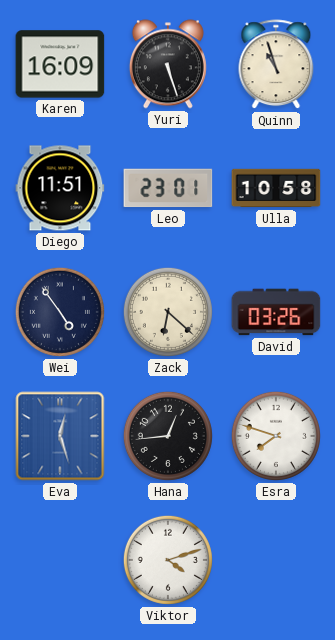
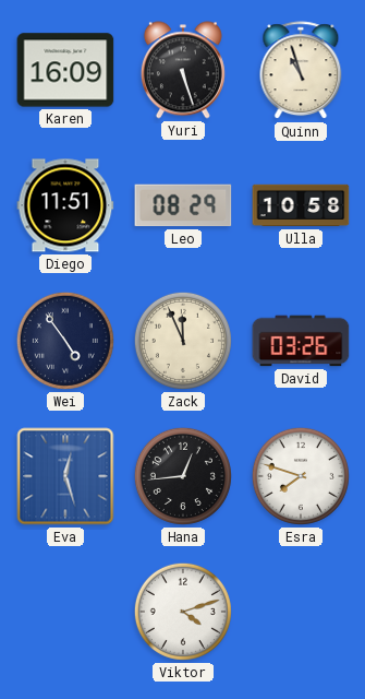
Leo: 23:01 -> 08:29
Zack: 6:22 -> 11:56
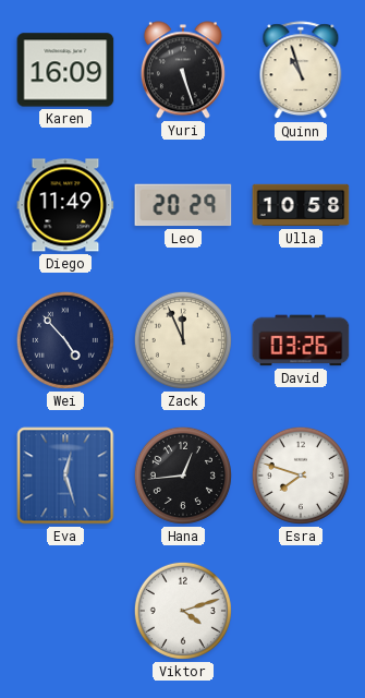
Diego: 11:51 -> 11:49
Leo: 08:29 -> 20:29
Wei: 4:54 -> 4:53
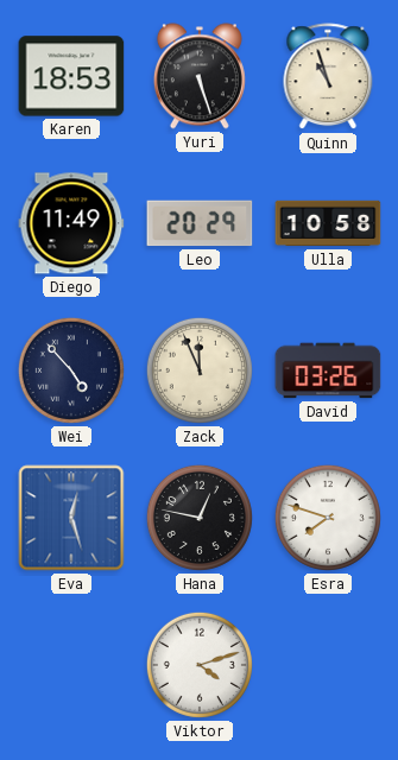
Karen: 16:09 -> 18:53
Hana: 12:44 -> 12:47
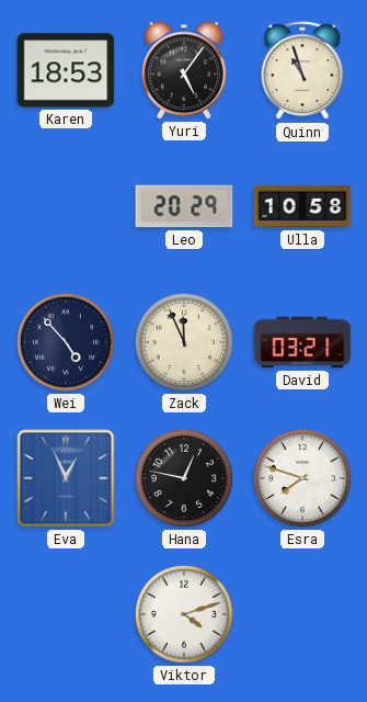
Yuri: 5:27 -> 5:06
Diego: 11:49 -> none
David: 03:26 -> 03:21
Eva: 12:27 -> 12:56
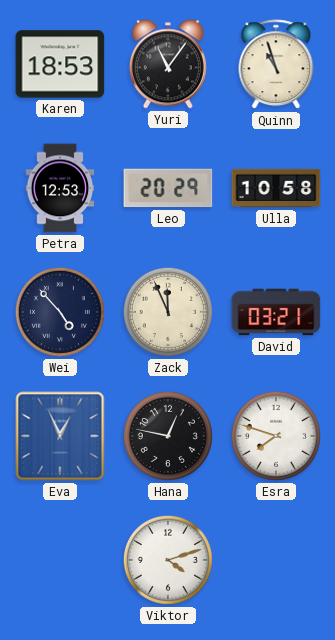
Yuri: 5:06 -> 11:06
Petra: none -> 12:53
